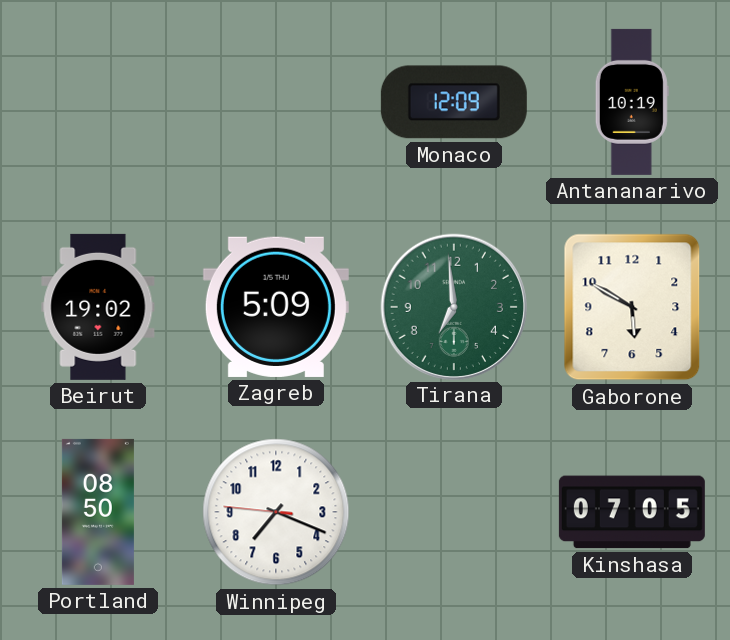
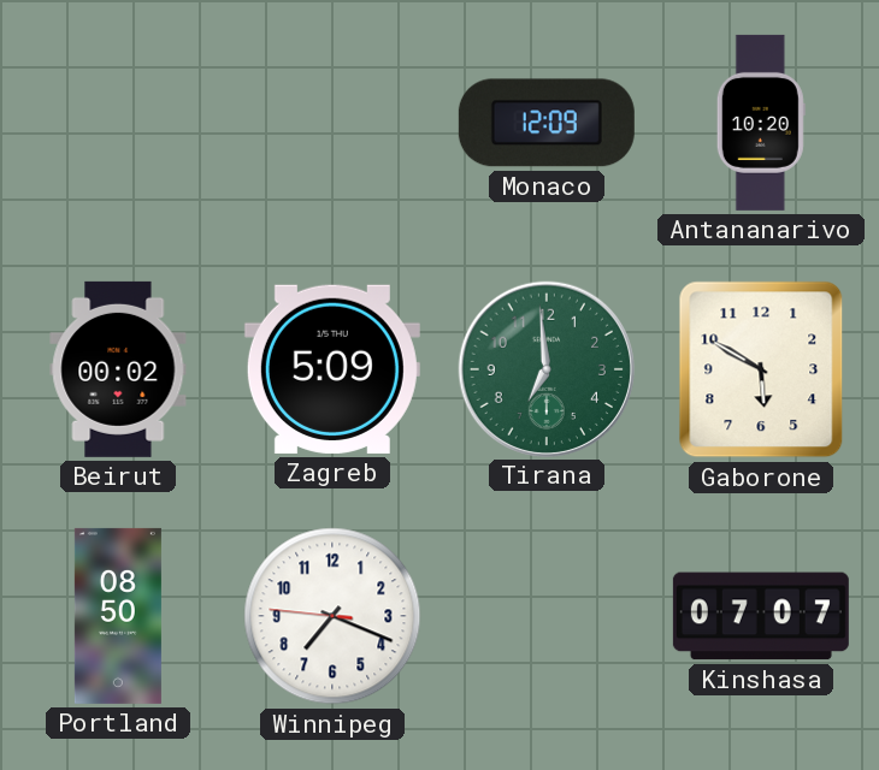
Antananarivo: 10:19 -> 10:20
Beirut: 19:02 -> 00:02
Kinshasa: 07:05 -> 07:07
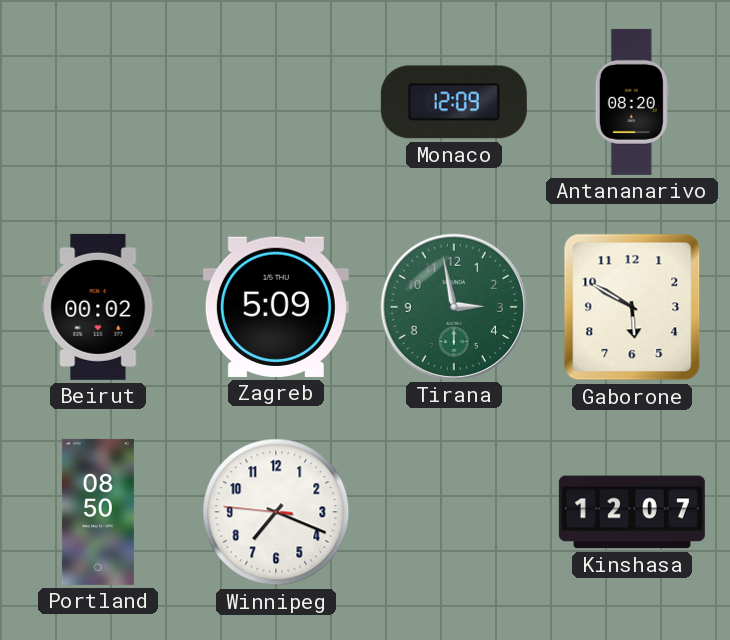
Antananarivo: 10:20 -> 08:20
Tirana: 6:59 -> 2:58
Kinshasa: 07:07 -> 12:07
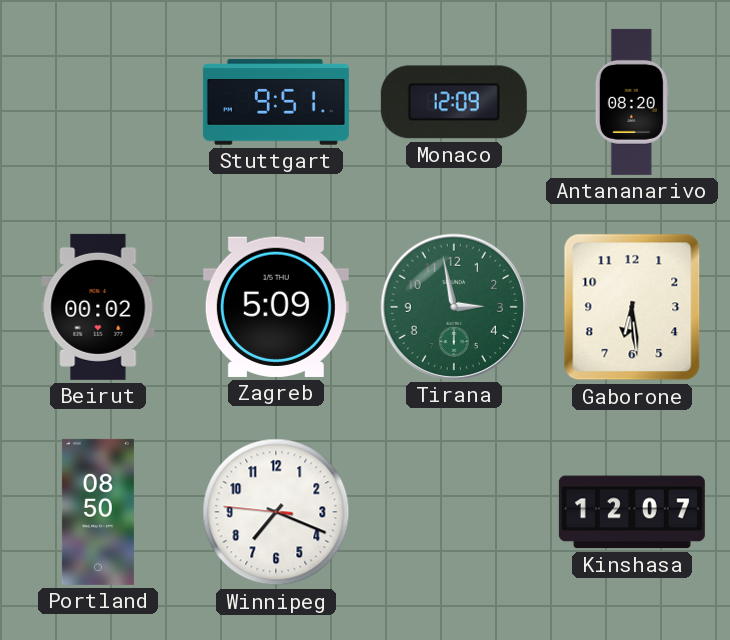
Stuttgart: none -> 9:51
Gaborone: 5:50 -> 6:29
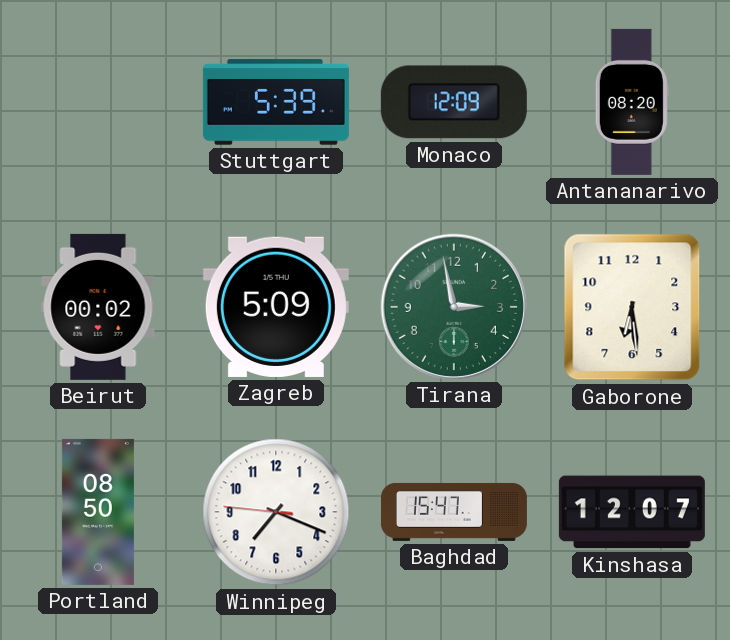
Stuttgart: 9:51 -> 5:39
Baghdad: none -> 15:47
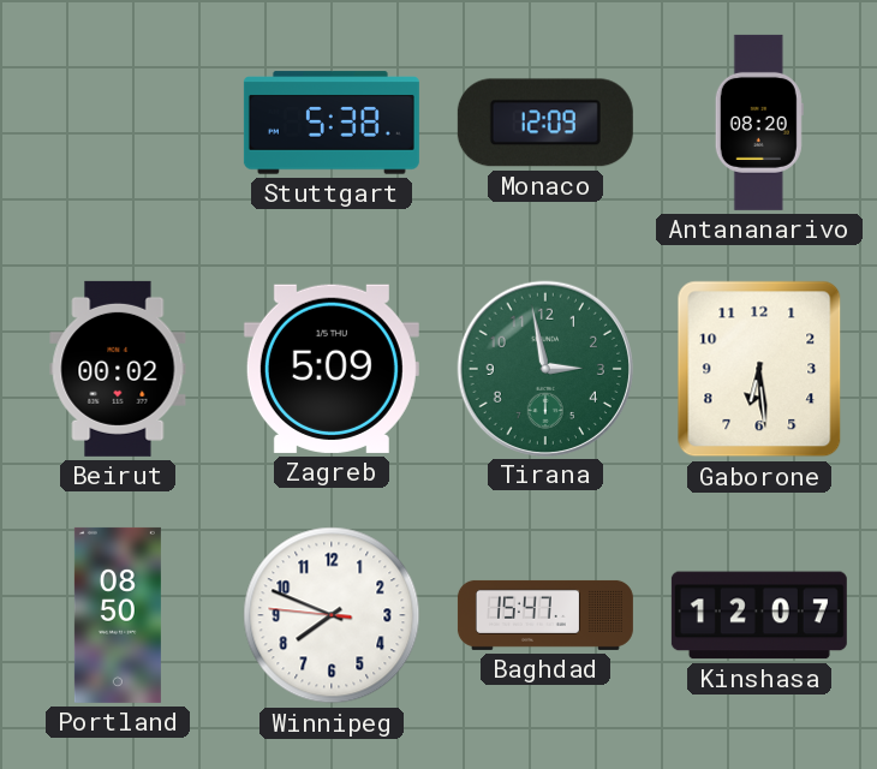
Stuttgart: 5:39 -> 5:38
Winnipeg: 7:18 -> 7:48
